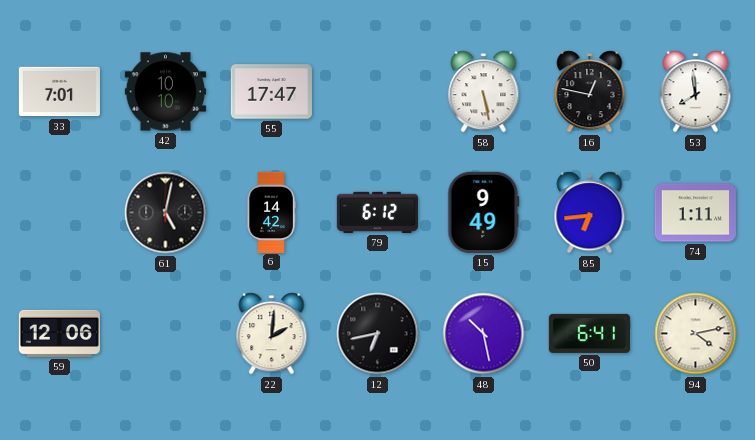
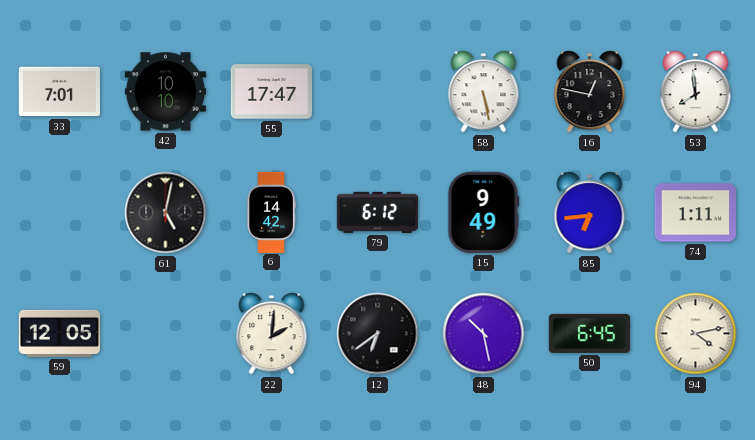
59: 12:06 -> 12:05
12: 6:43 -> 6:39
50: 6:41 -> 6:45
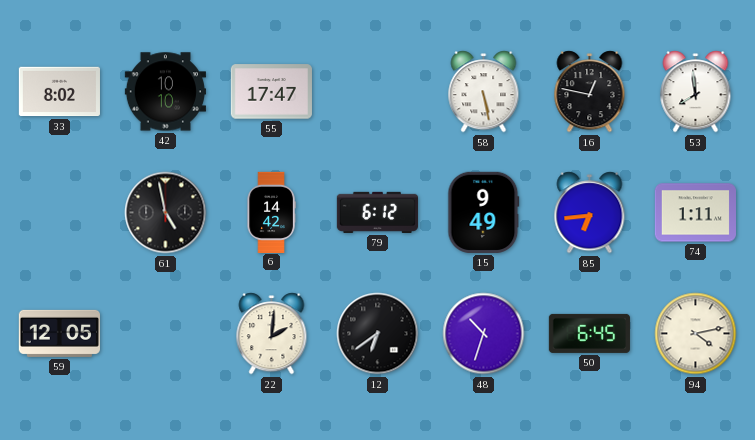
33: 7:01 -> 8:02
61: 5:02 -> 4:58
48: 10:28 -> 10:33
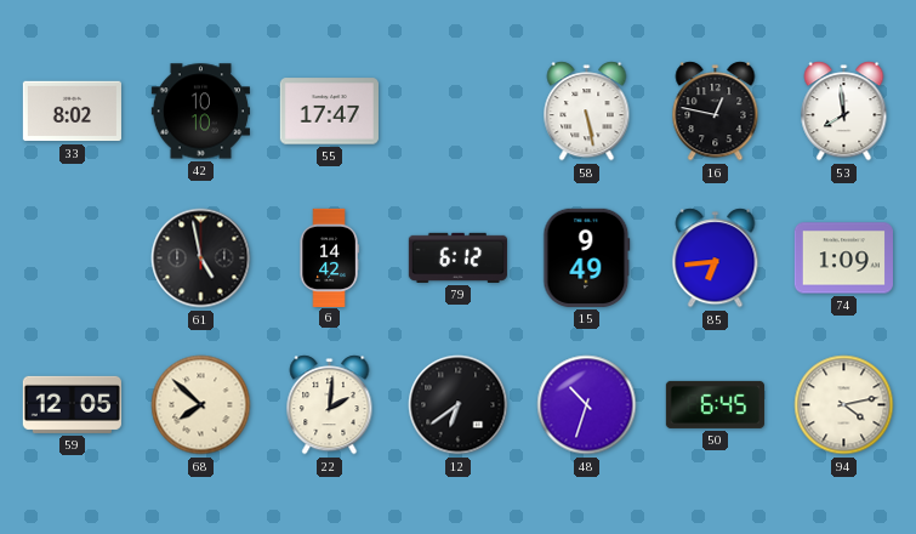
74: 1:11 -> 1:09
68: none -> 7:52
